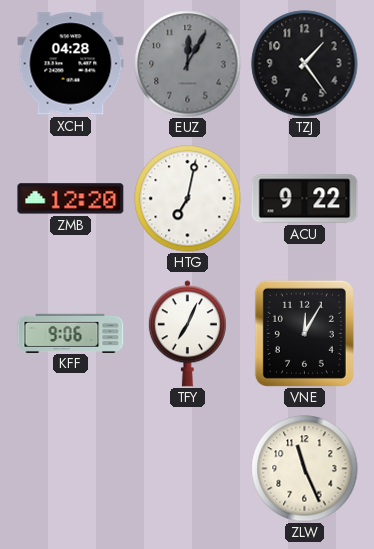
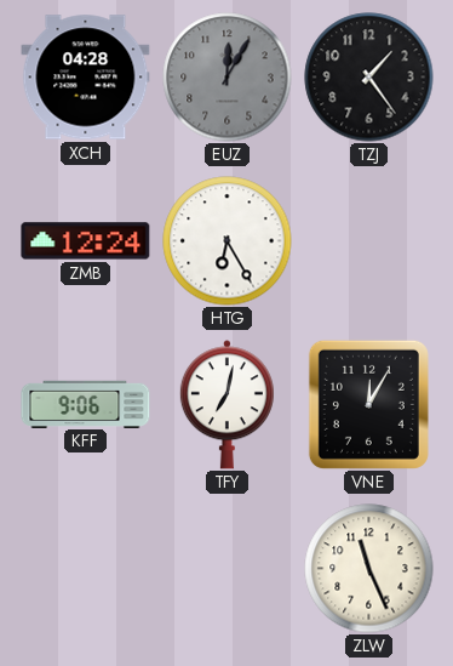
ZMB: 12:20 -> 12:24
HTG: 7:02 -> 6:25
ACU: 9:22 -> none
TFY: 7:04 -> 7:02
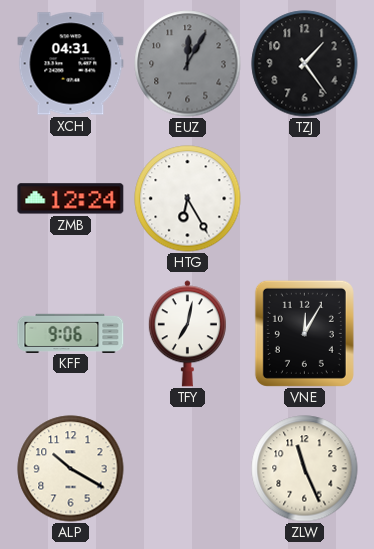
XCH: 04:28 -> 04:31
ALP: none -> 10:20
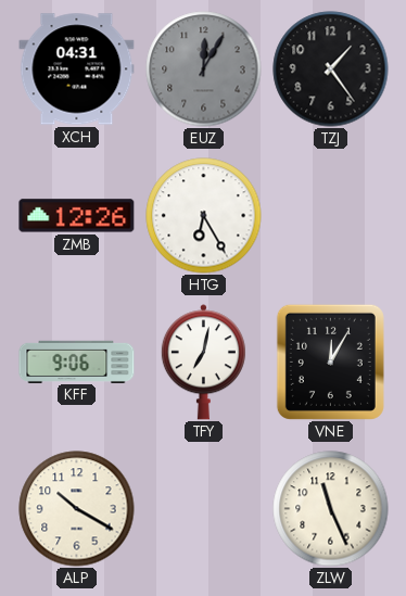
ZMB: 12:24 -> 12:26
